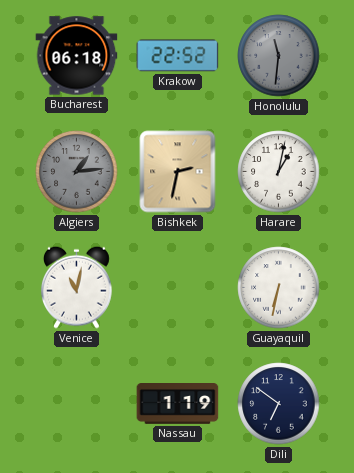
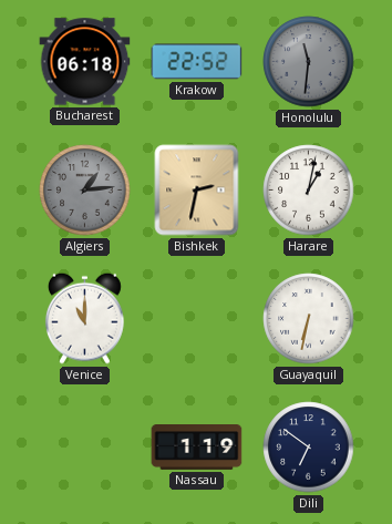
Venice: 11:02 -> 11:00
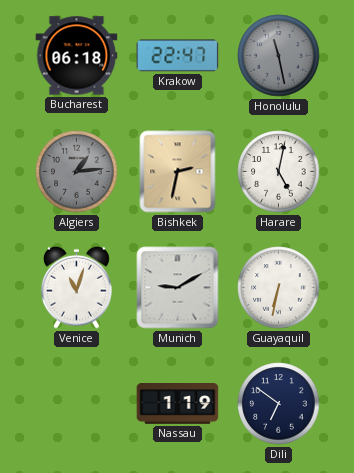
Krakow: 22:52 -> 22:47
Honolulu: 11:31 -> 11:28
Harare: 1:02 -> 5:02
Venice: 11:00 -> 11:03
Munich: none -> 9:10
